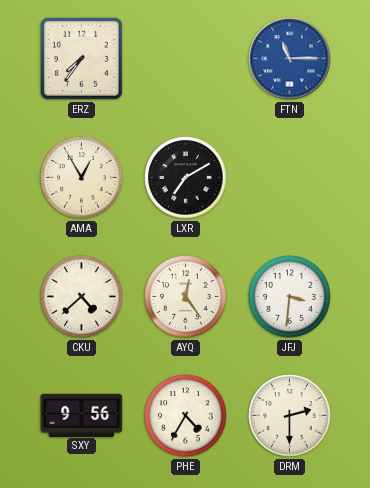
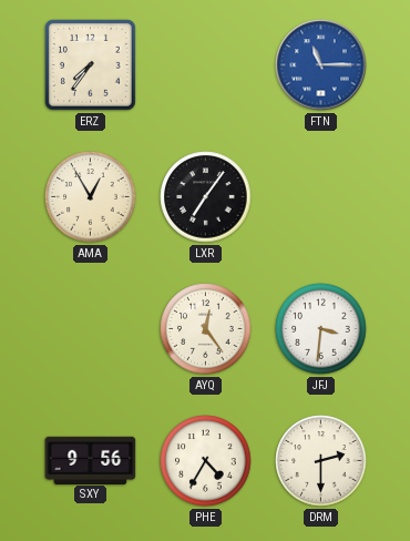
LXR: 7:10 -> 7:06
CKU: 4:38 -> none
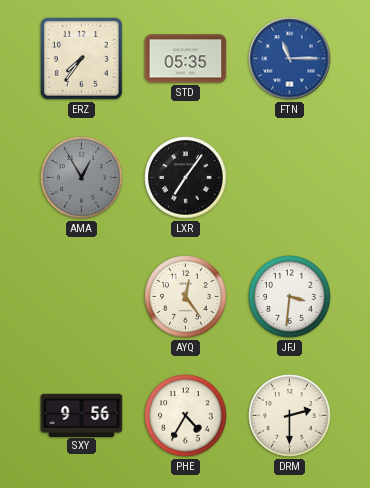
STD: none -> 05:35
AMA dial: cream -> grey
